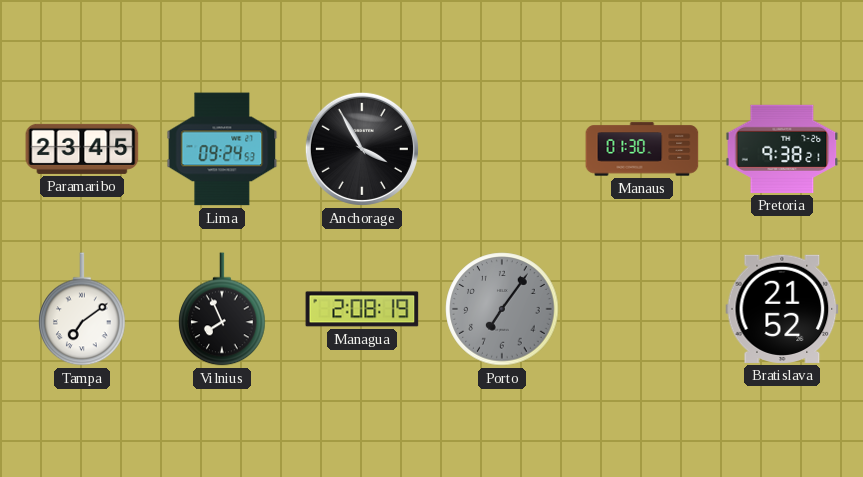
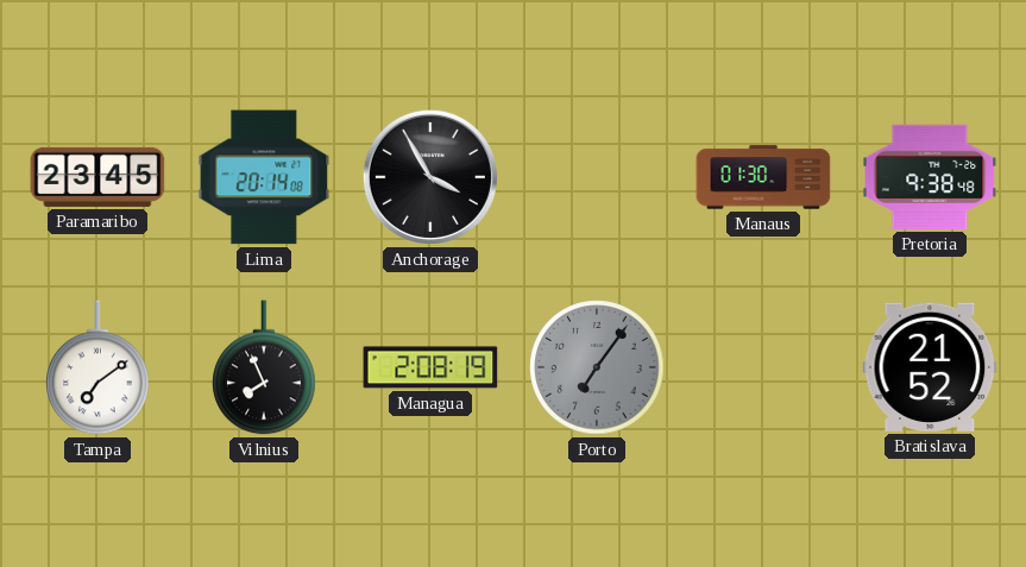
Lima: 09:24 -> 20:14
Pretoria: 9:38:21 -> 9:38:48
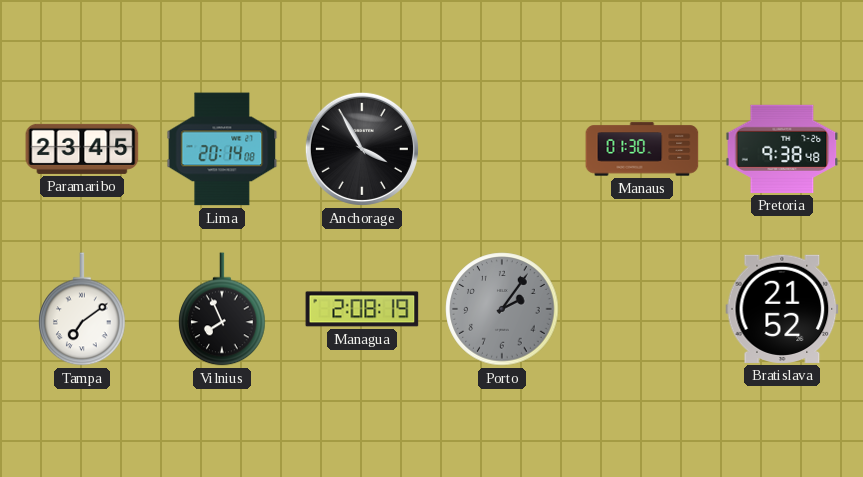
Porto: 7:06 -> 2:06
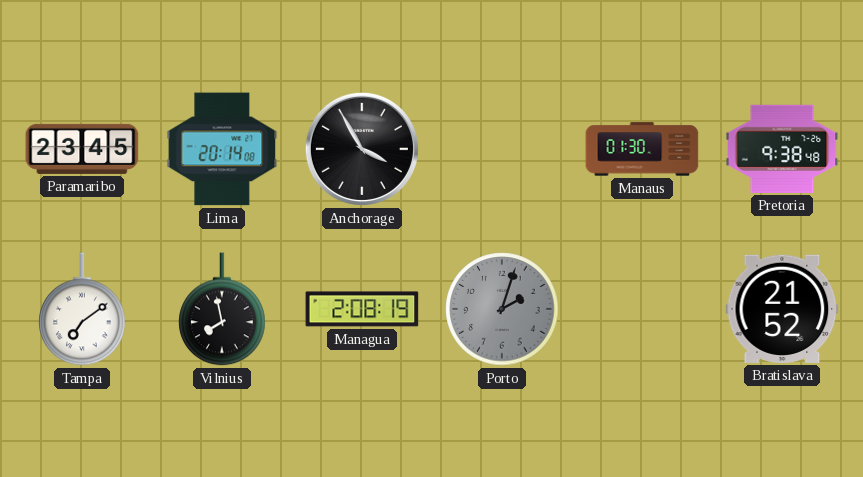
Vilnius: 7:56 -> 7:58
Porto: 2:06 -> 2:03
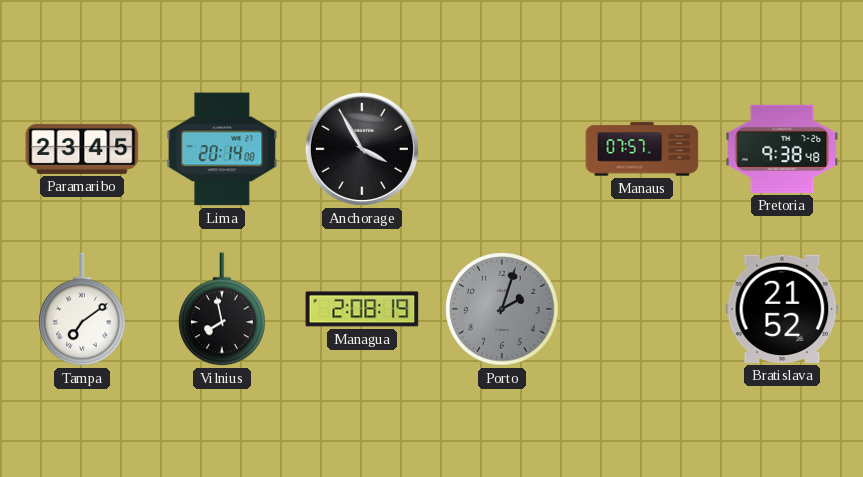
Manaus: 01:30 -> 07:57
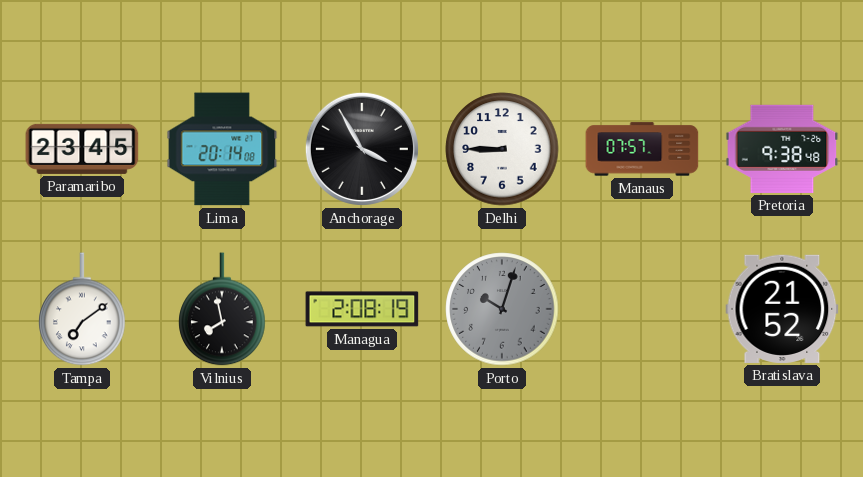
Delhi: none -> 8:45
Porto: 2:03 -> 10:03
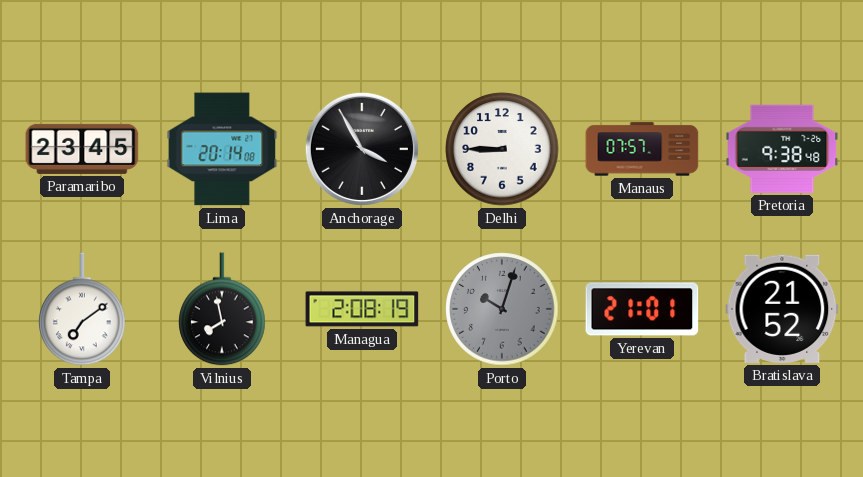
Yerevan: none -> 21:01
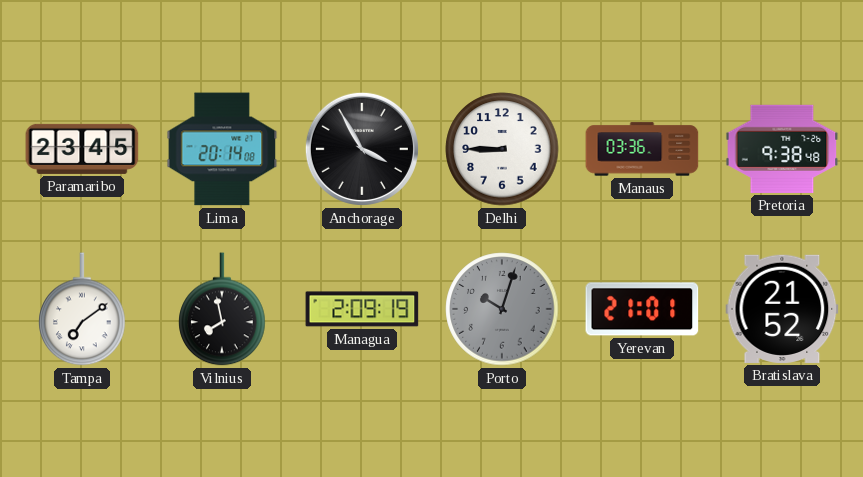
Manaus: 07:57 -> 03:36
Managua: 2:08 -> 2:09
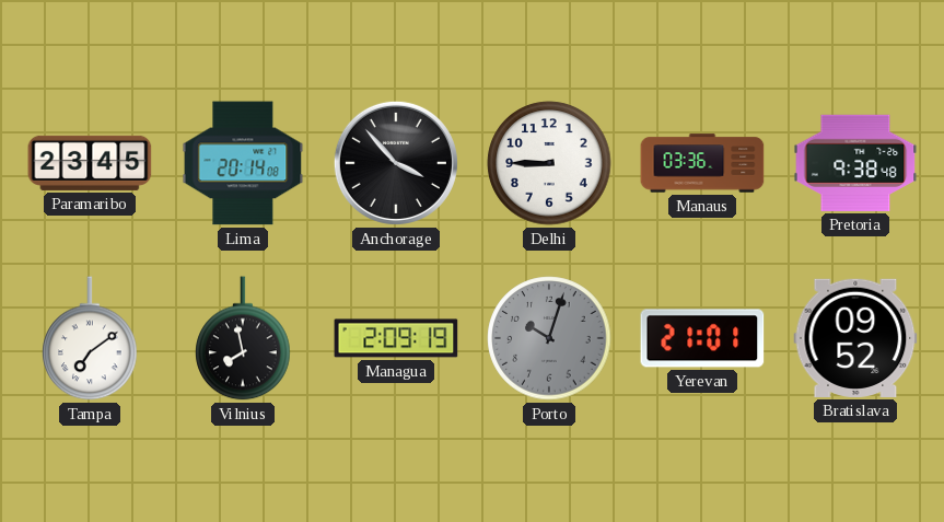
Anchorage: 3:55 -> 3:53
Bratislava: 21:52 -> 09:52
